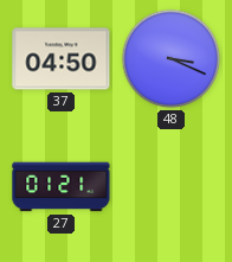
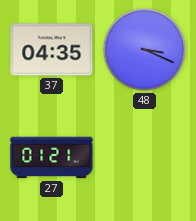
37: 04:50 -> 04:35
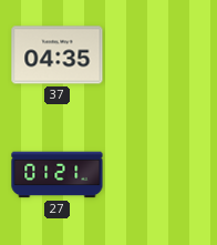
48: 3:19 -> none
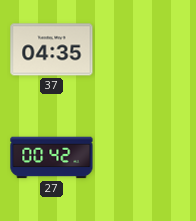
27: 01:21 -> 00:42
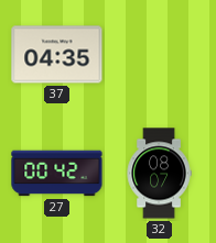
32: none -> 08:07
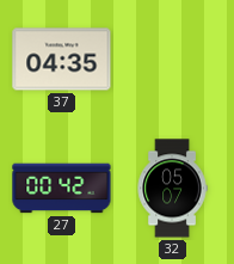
32: 08:07 -> 05:07
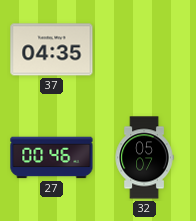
27: 00:42 -> 00:46
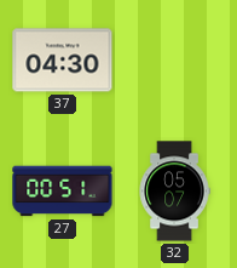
37: 04:35 -> 04:30
27: 00:46 -> 00:51
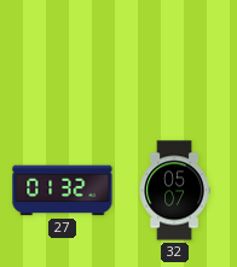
37: 04:30 -> none
27: 00:51 -> 01:32
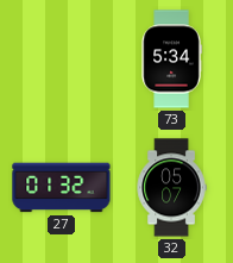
73: none -> 5:34
